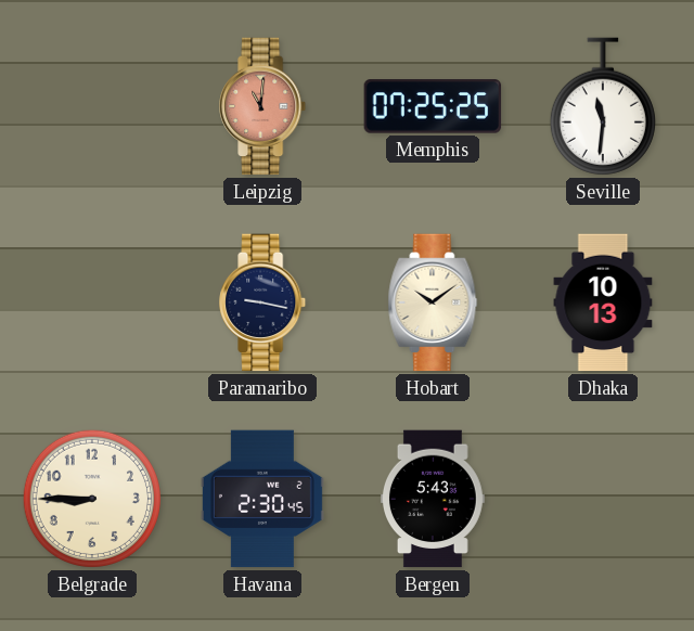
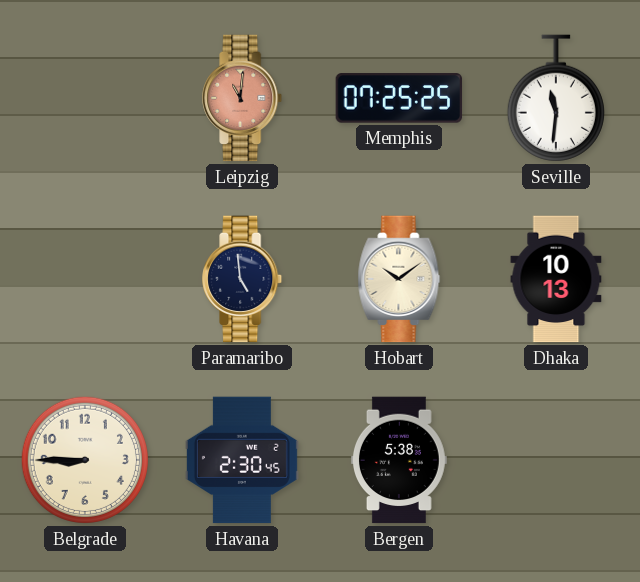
Paramaribo: 9:17 -> 4:59
Bergen: 5:43 -> 5:38
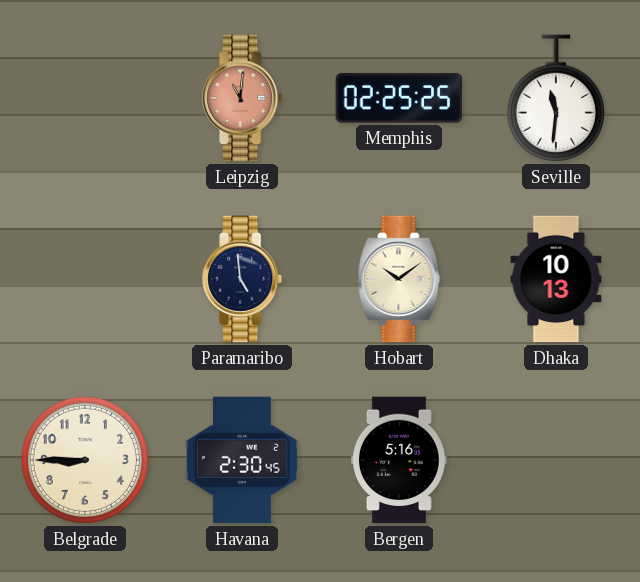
Memphis: 07:25 -> 02:25
Bergen: 5:38 -> 5:16
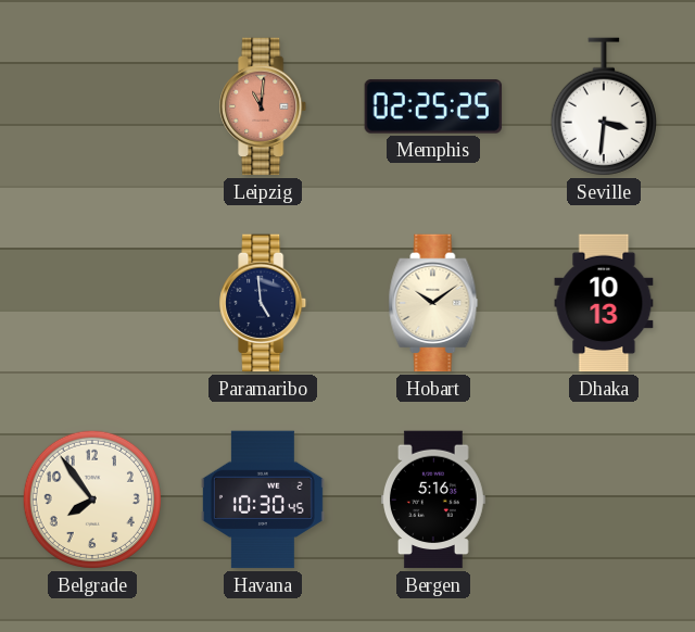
Seville: 11:31 -> 3:31
Belgrade: 8:45 -> 7:54
Havana: 2:30 -> 10:30
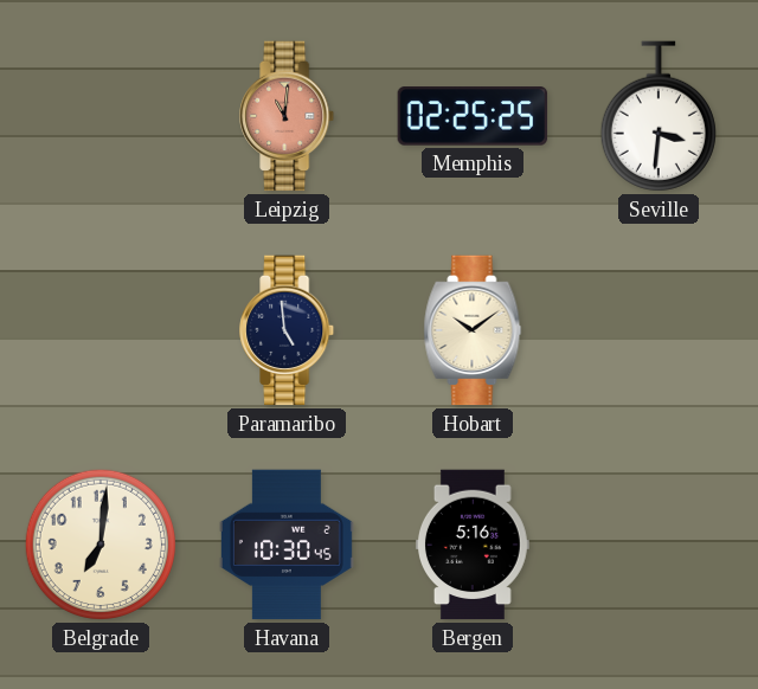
Dhaka: 10:13 -> none
Belgrade: 7:54 -> 7:01
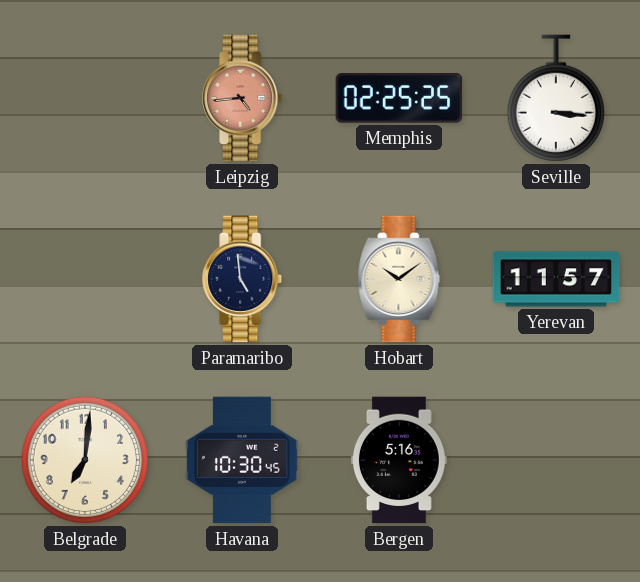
Leipzig: 11:01 -> 4:44
Seville: 3:31 -> 3:16
Yerevan: none -> 11:57
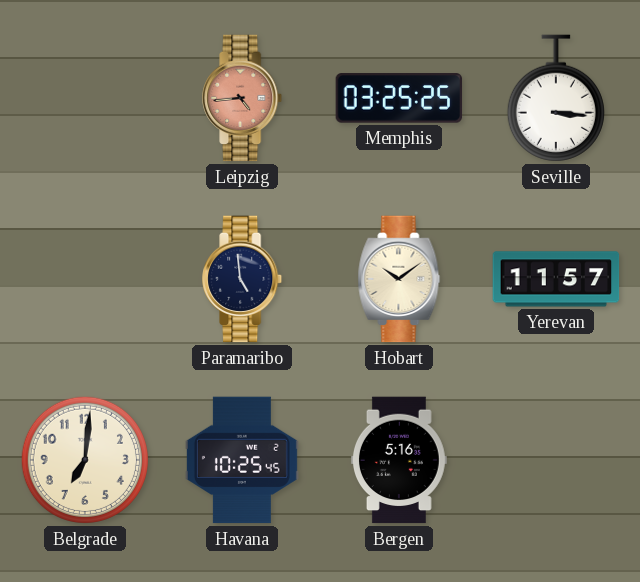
Memphis: 02:25 -> 03:25
Havana: 10:30 -> 10:25
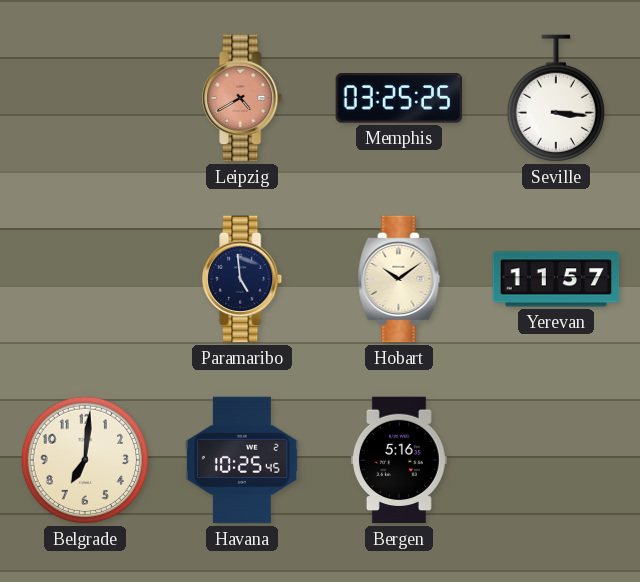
Leipzig: 4:44 -> 4:40
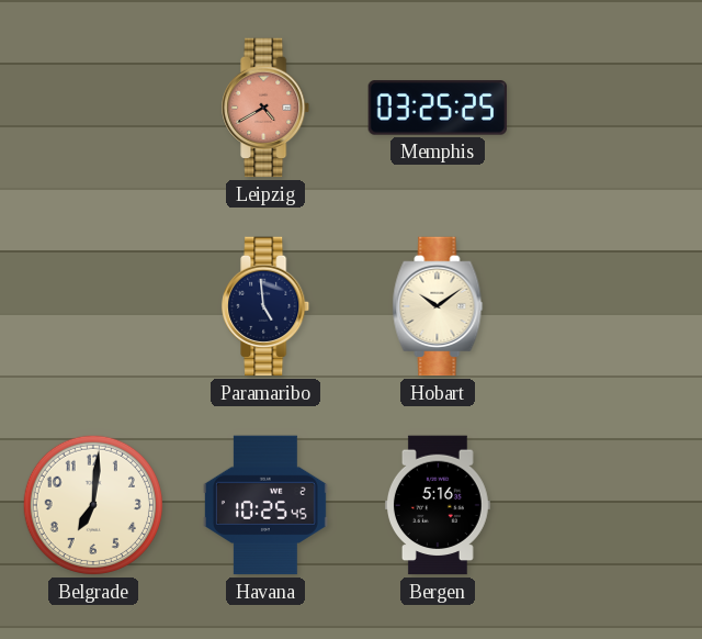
Seville: 3:16 -> none
Yerevan: 11:57 -> none
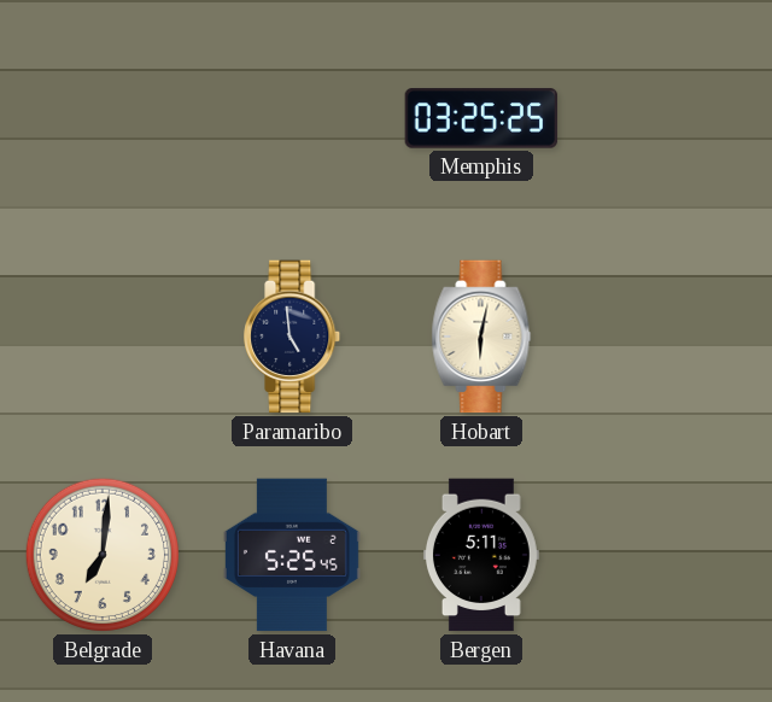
Leipzig: 4:40 -> none
Hobart: 10:09 -> 6:02
Havana: 10:25 -> 5:25
Bergen: 5:16 -> 5:11
